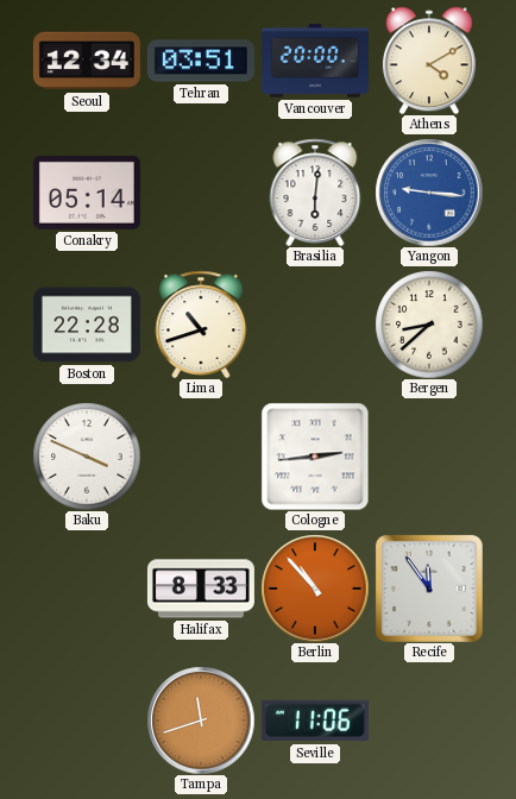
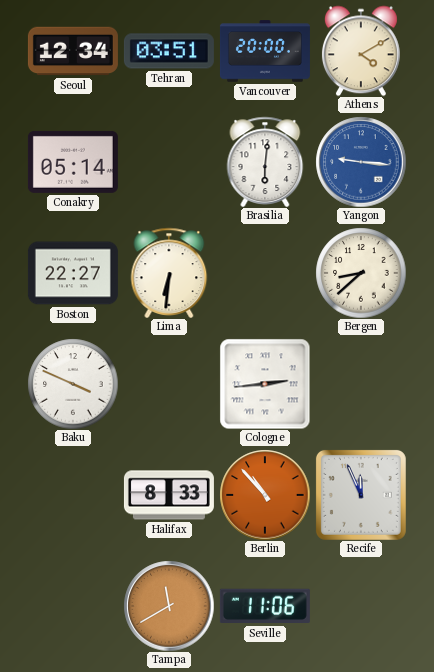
Boston: 22:28 -> 22:27
Lima: 10:42 -> 6:31
Recife: 11:54 -> 11:56
Tampa: 11:42 -> 11:40
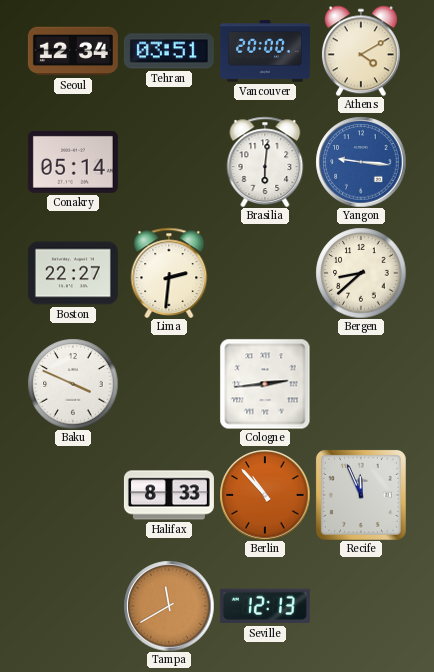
Lima: 6:31 -> 2:31
Seville: 11:06 -> 12:13
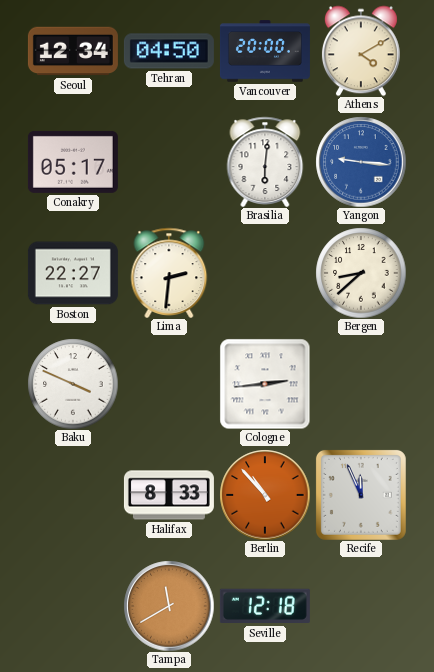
Tehran: 03:51 -> 04:50
Conakry: 05:14 -> 05:17
Seville: 12:13 -> 12:18
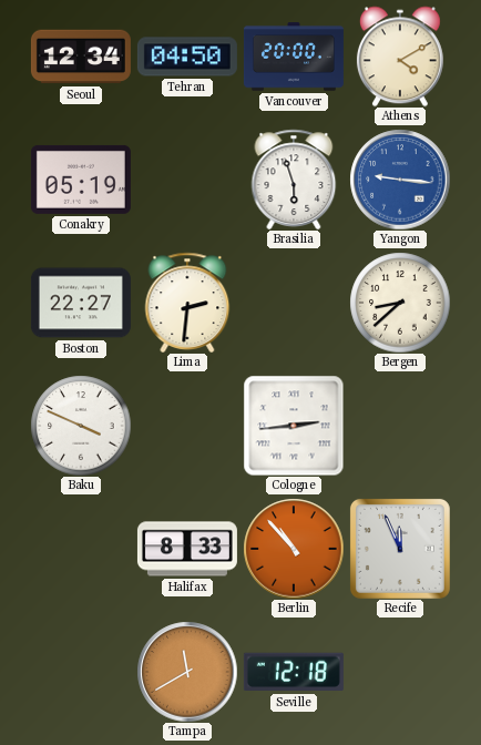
Conakry: 05:17 -> 05:19
Brasilia: 6:01 -> 5:57
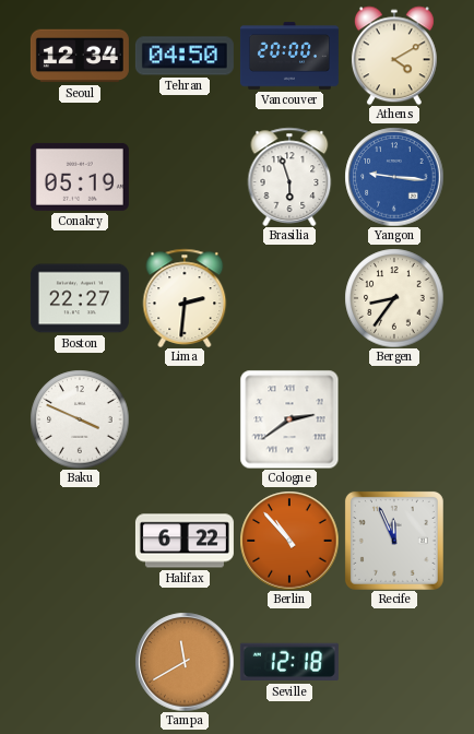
Bergen: 8:38 -> 8:36
Cologne: 2:44 -> 2:39
Halifax: 8:33 -> 6:22
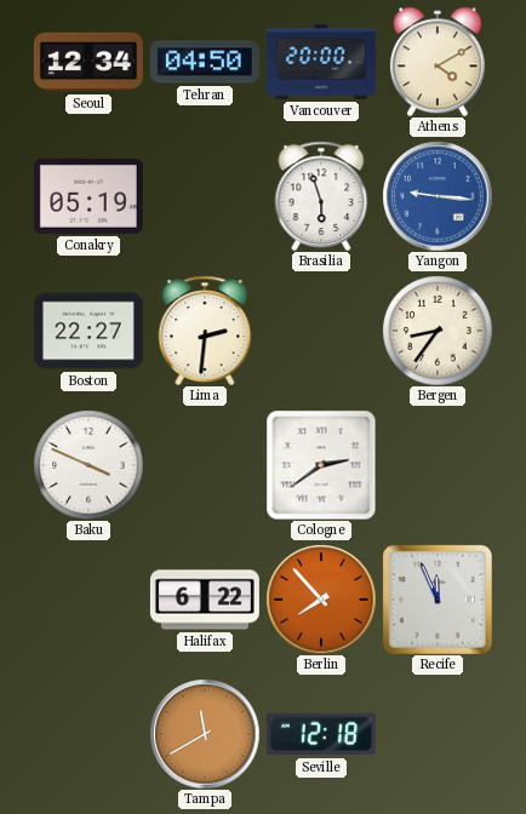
Berlin: 10:53 -> 7:53
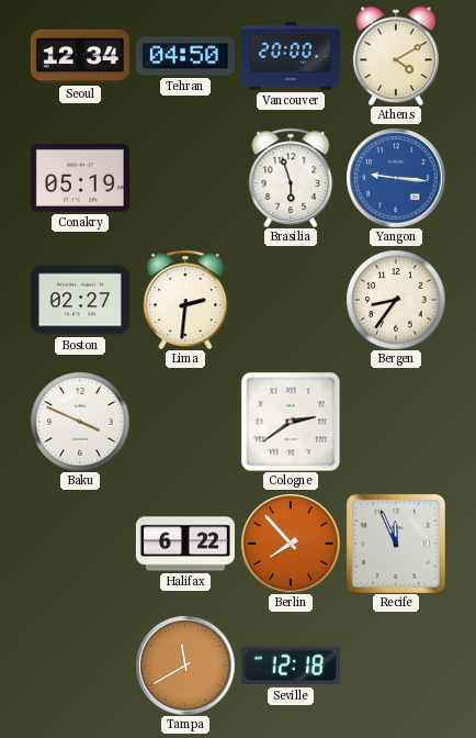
Boston: 22:27 -> 02:27
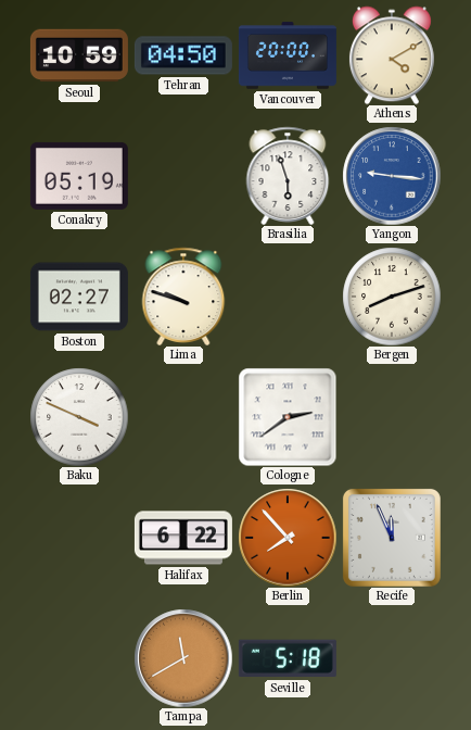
Seoul: 12:34 -> 10:59
Lima: 2:31 -> 9:48
Bergen: 8:36 -> 8:12
Seville: 12:18 -> 5:18
